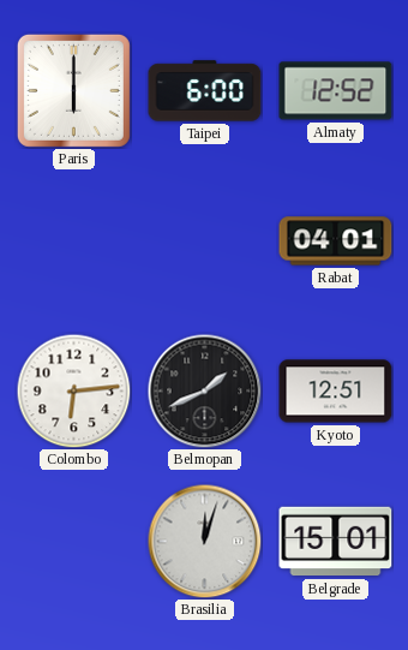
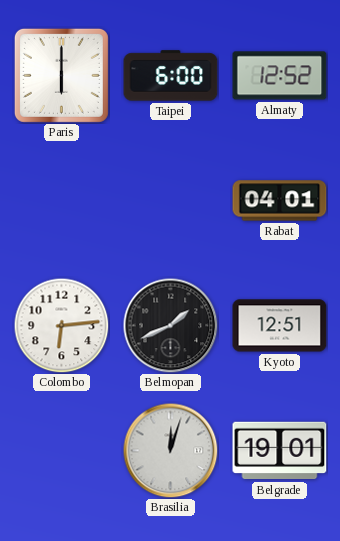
Belgrade: 15:01 -> 19:01
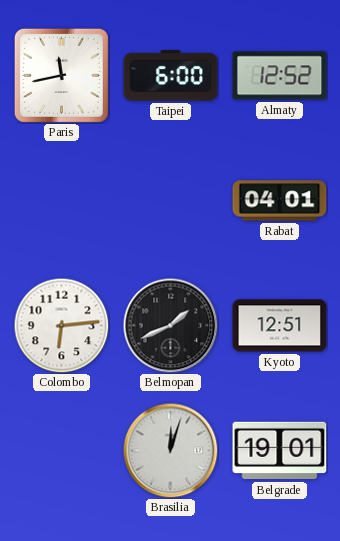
Paris: 6:00 -> 11:43
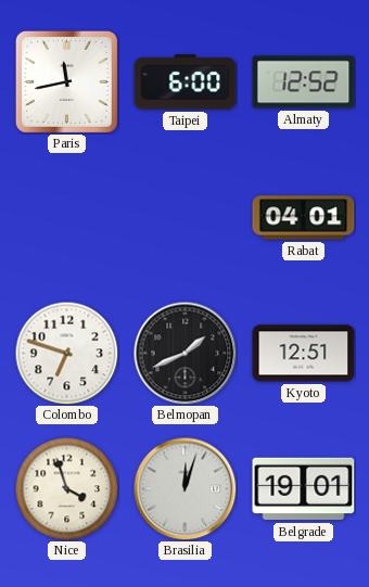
Colombo: 6:14 -> 6:48
Nice: none -> 3:57
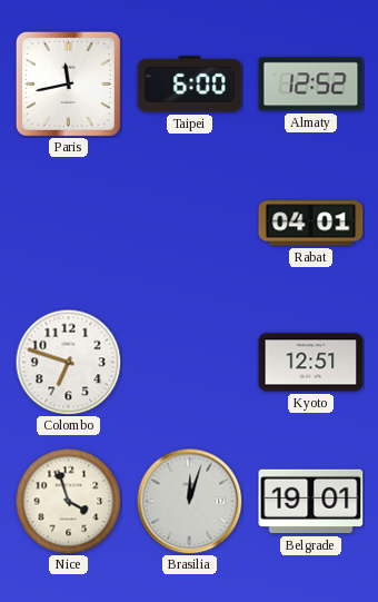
Belmopan: 1:41 -> none
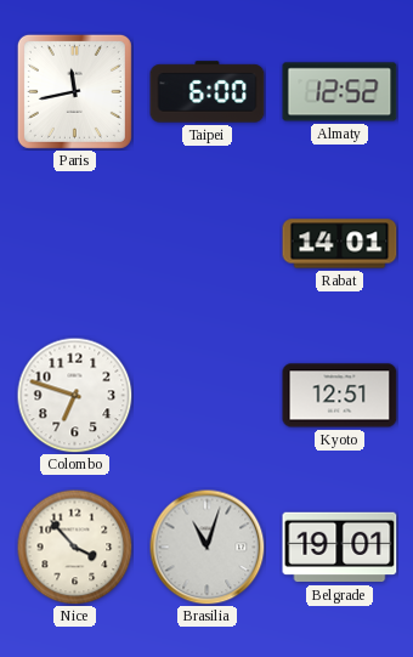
Rabat: 04:01 -> 14:01
Nice: 3:57 -> 3:53
Brasilia: 12:03 -> 11:03
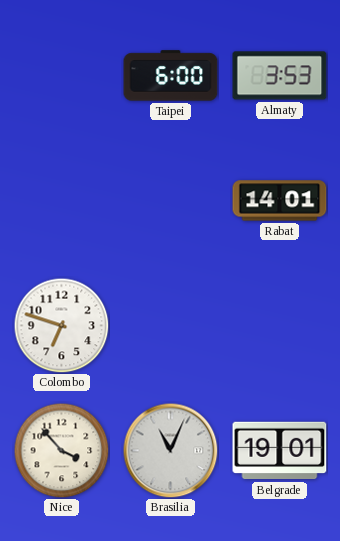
Paris: 11:43 -> none
Almaty: 12:52 -> 3:53
Kyoto: 12:51 -> none
Brasilia: 11:03 -> 11:04
